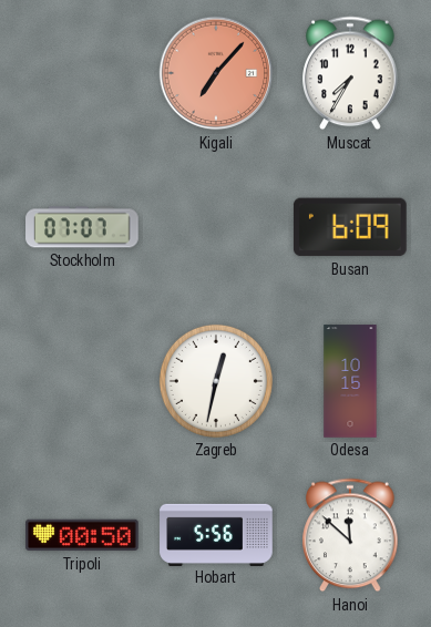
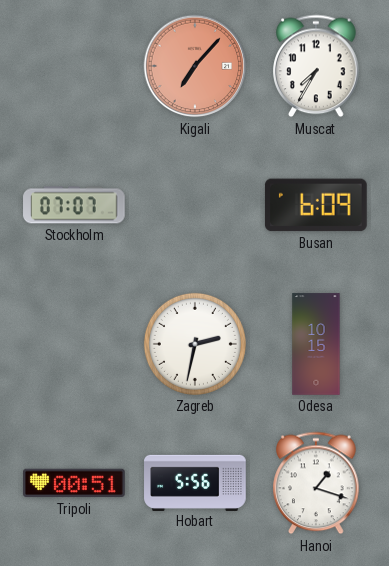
Zagreb: 12:32 -> 2:32
Tripoli: 00:50 -> 00:51
Hanoi: 11:52 -> 1:18
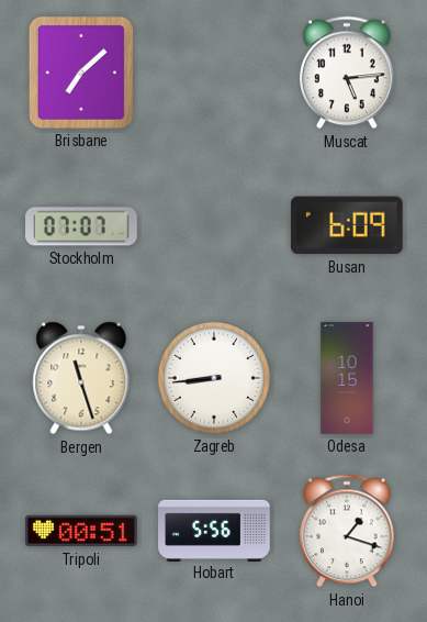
Brisbane: none -> 7:08
Kigali: 7:07 -> none
Muscat: 7:35 -> 5:14
Bergen: none -> 11:27
Zagreb: 2:32 -> 8:44
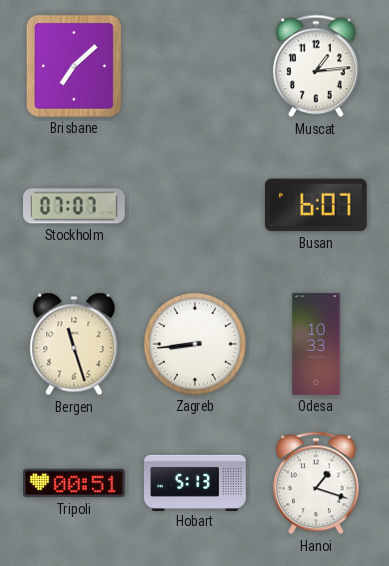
Muscat: 5:14 -> 1:14
Busan: 6:09 -> 6:07
Odesa: 10:15 -> 10:33
Hobart: 5:56 -> 5:13
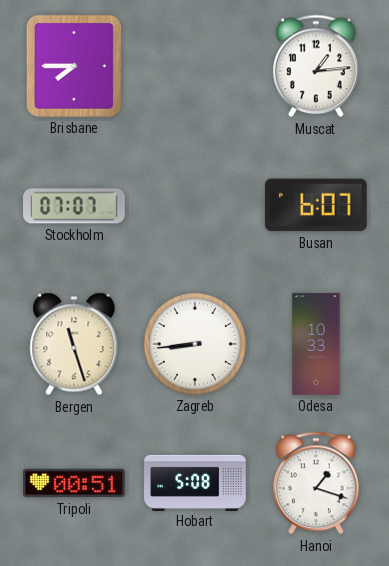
Brisbane: 7:08 -> 7:45
Hobart: 5:13 -> 5:08
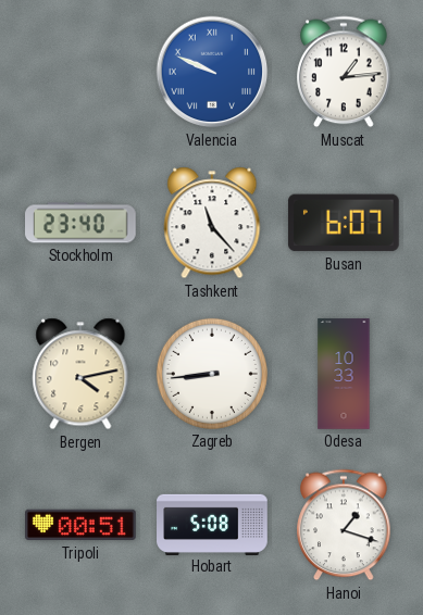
Brisbane: 7:45 -> none
Valencia: none -> 9:49
Stockholm: 07:07 -> 23:40
Tashkent: none -> 11:23
Bergen: 11:27 -> 4:13
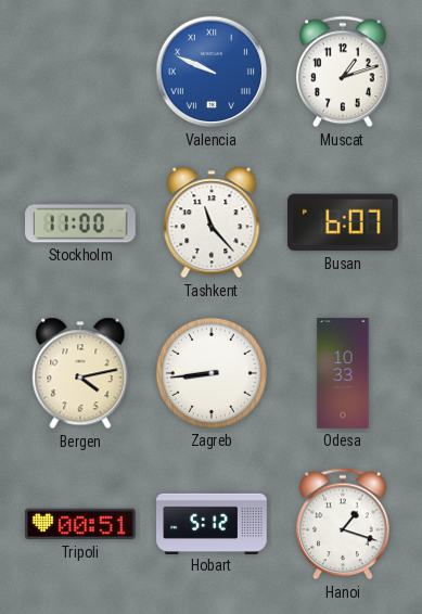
Muscat: 1:14 -> 1:12
Stockholm: 23:40 -> 11:00
Hobart: 5:08 -> 5:12
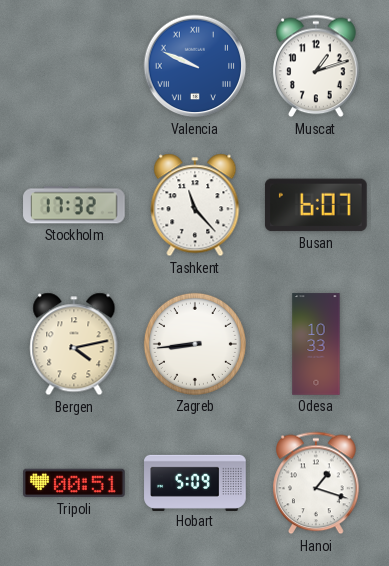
Stockholm: 11:00 -> 17:32
Hobart: 5:12 -> 5:09
